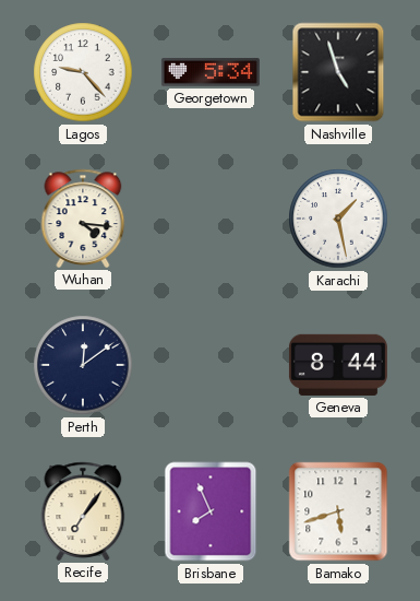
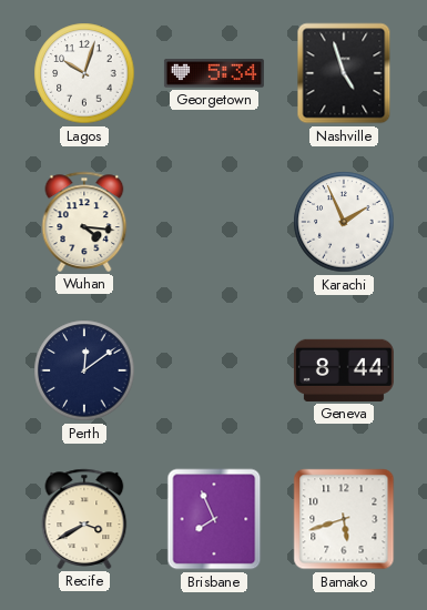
Lagos: 9:23 -> 10:03
Karachi: 1:28 -> 1:56
Recife: 7:06 -> 3:40
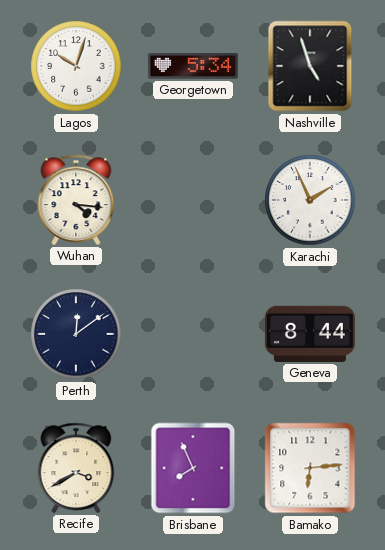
Bamako: 5:42 -> 6:14
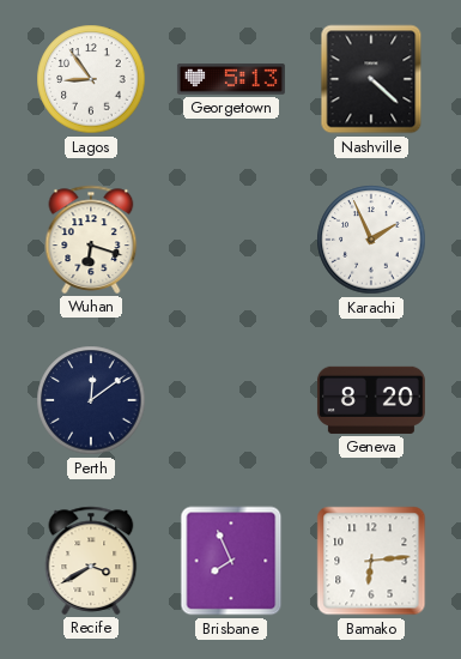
Lagos: 10:03 -> 8:54
Georgetown: 5:34 -> 5:13
Nashville: 4:57 -> 4:22
Wuhan: 4:16 -> 6:18
Geneva: 8:44 -> 8:20
